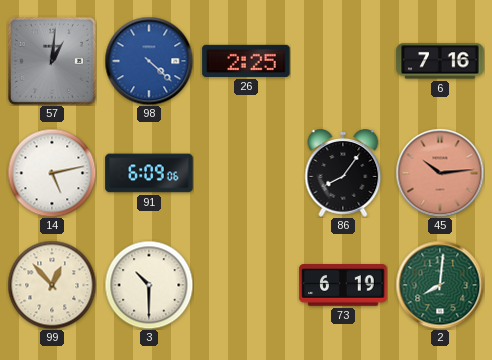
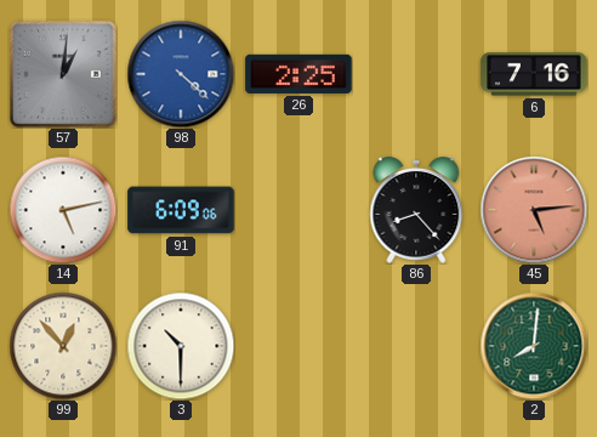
86: 8:06 -> 8:23
45: 10:14 -> 5:14
73: 6:19 -> none
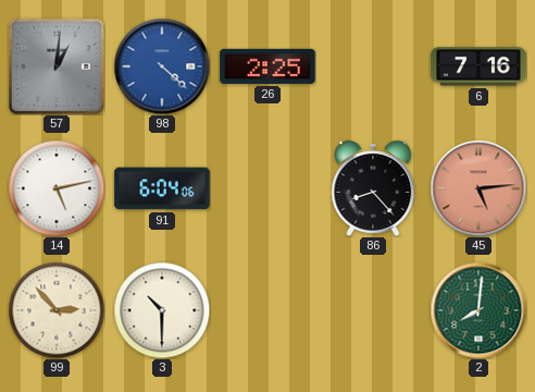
91: 6:09 -> 6:04
99: 12:53 -> 2:53
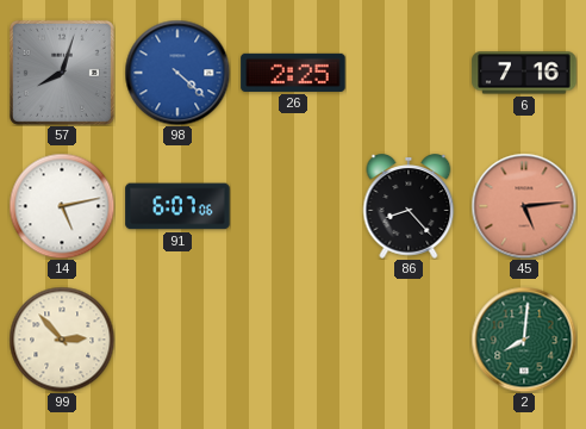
57: 1:01 -> 8:03
91: 6:04 -> 6:07
3: 10:30 -> none
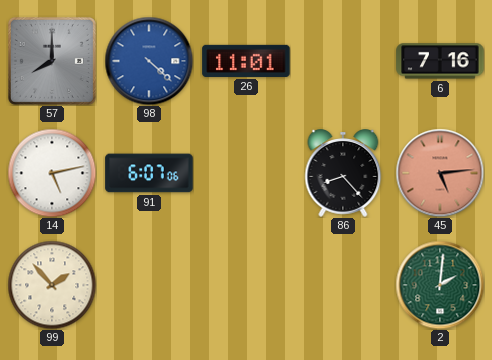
57: 8:03 -> 8:00
26: 2:25 -> 11:01
99: 2:53 -> 1:53
2: 8:01 -> 2:01
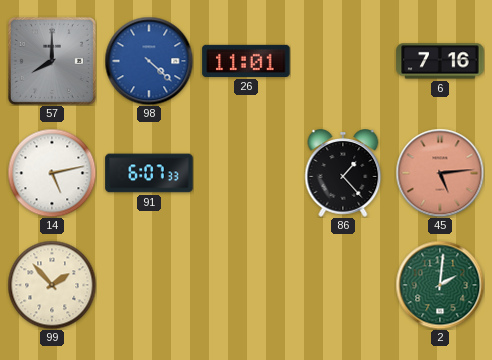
91: 6:07:06 -> 6:07:33
86: 8:23 -> 1:23
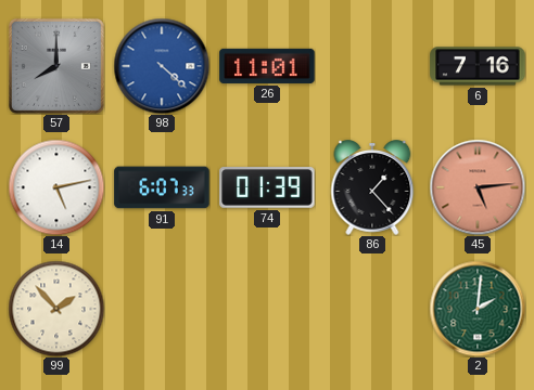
74: none -> 01:39
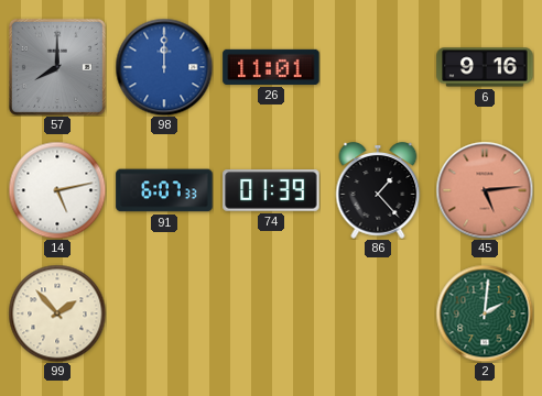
98: 4:22 -> 12:00
6: 7:16 -> 9:16
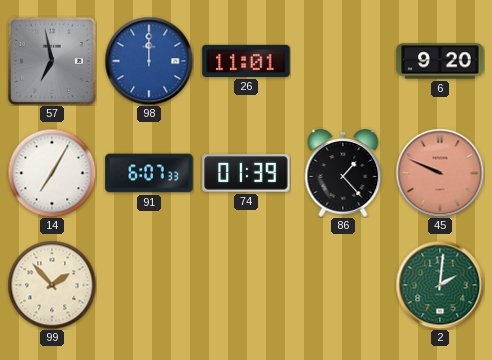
57: 8:00 -> 6:58
6: 9:16 -> 9:20
14: 5:13 -> 7:05
45: 5:14 -> 9:49
